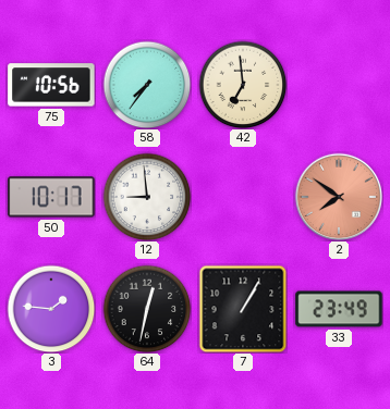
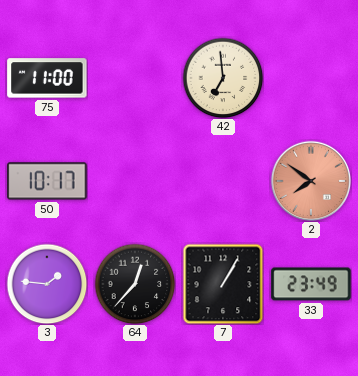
75: 10:56 -> 11:00
58: 7:36 -> none
12: 8:59 -> none
64: 12:32 -> 12:37
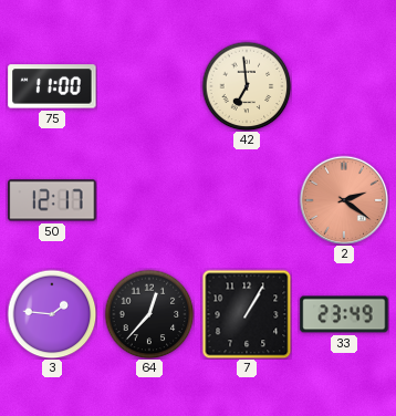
50: 10:17 -> 12:17
2: 7:51 -> 2:21
